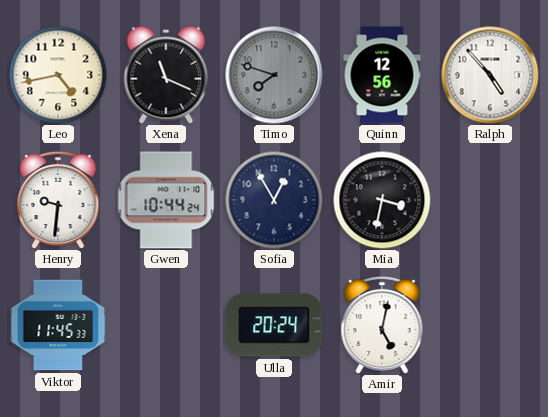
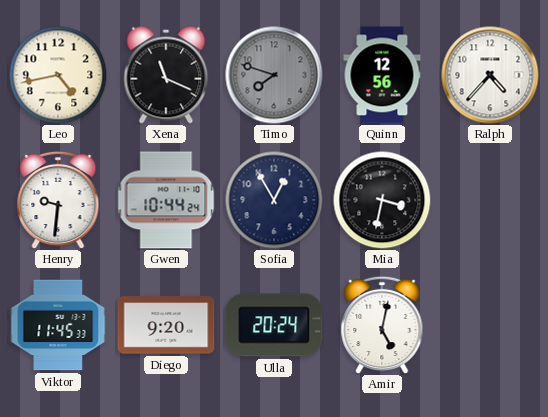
Ralph: 4:53 -> 4:37
Diego: none -> 9:20
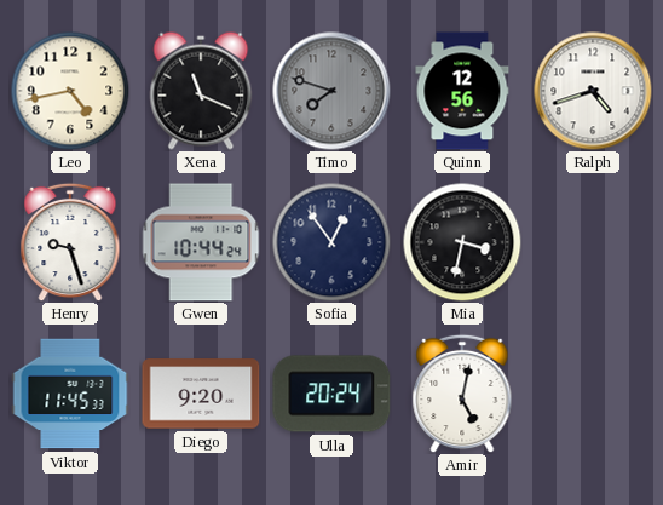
Ralph: 4:37 -> 4:42
Henry: 9:31 -> 9:27
Sofia: 12:55 -> 12:54
